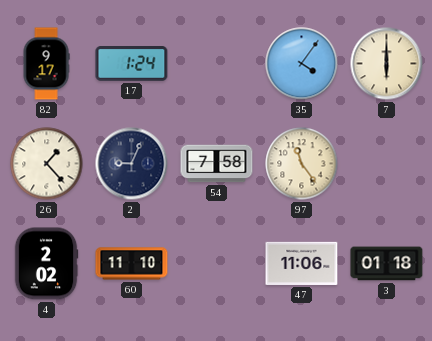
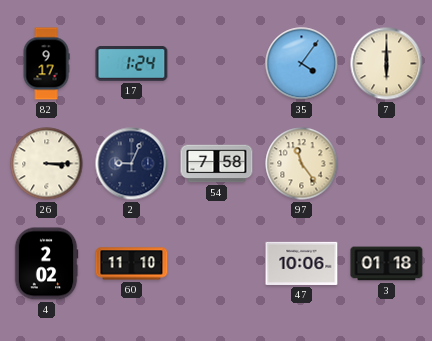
26: 1:23 -> 3:15
47: 11:06 -> 10:06
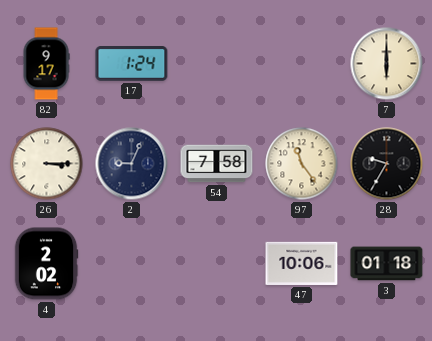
35: 4:06 -> none
28: none -> 9:35
60: 11:10 -> none
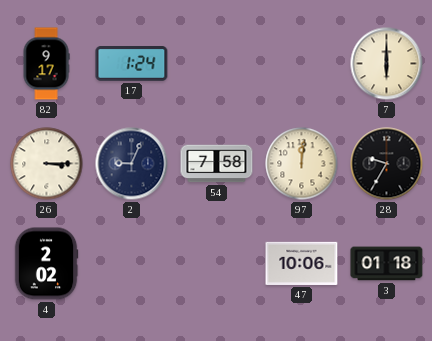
97: 11:24 -> 12:01
